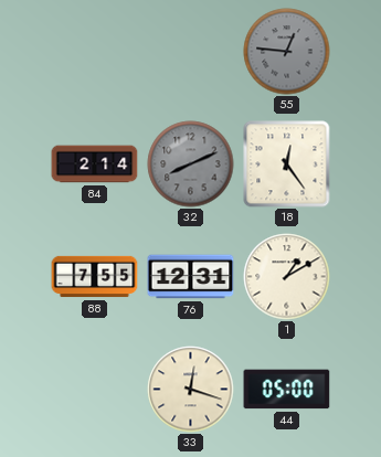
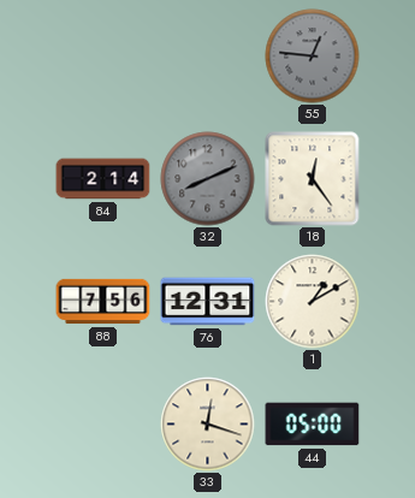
88: 7:55 -> 7:56
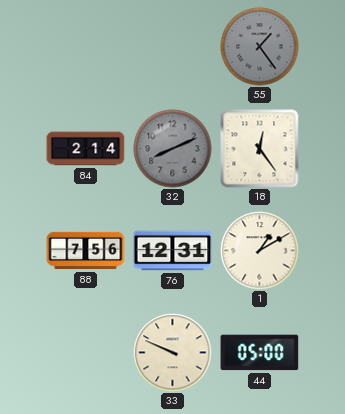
55: 12:46 -> 1:24
33: 12:18 -> 9:49
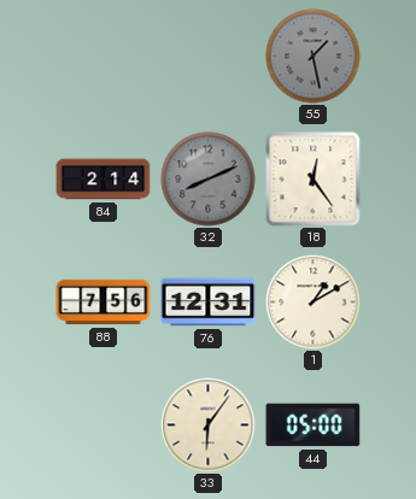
55: 1:24 -> 1:28
33: 9:49 -> 6:06
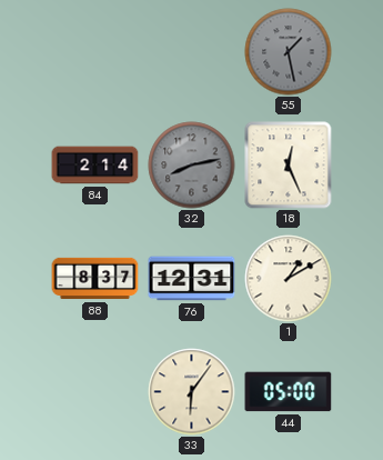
32: 8:11 -> 8:13
18: 12:24 -> 12:26
88: 7:56 -> 8:37
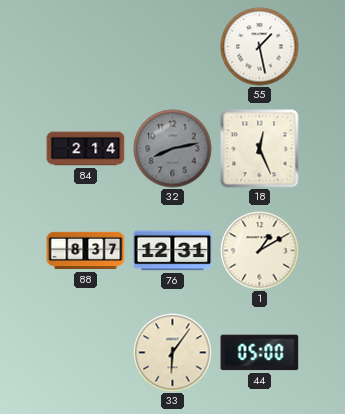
55 dial: grey -> white
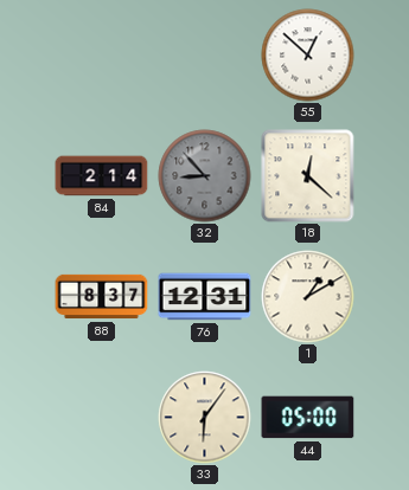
55: 1:28 -> 12:52
32: 8:13 -> 8:53
18: 12:26 -> 12:22
